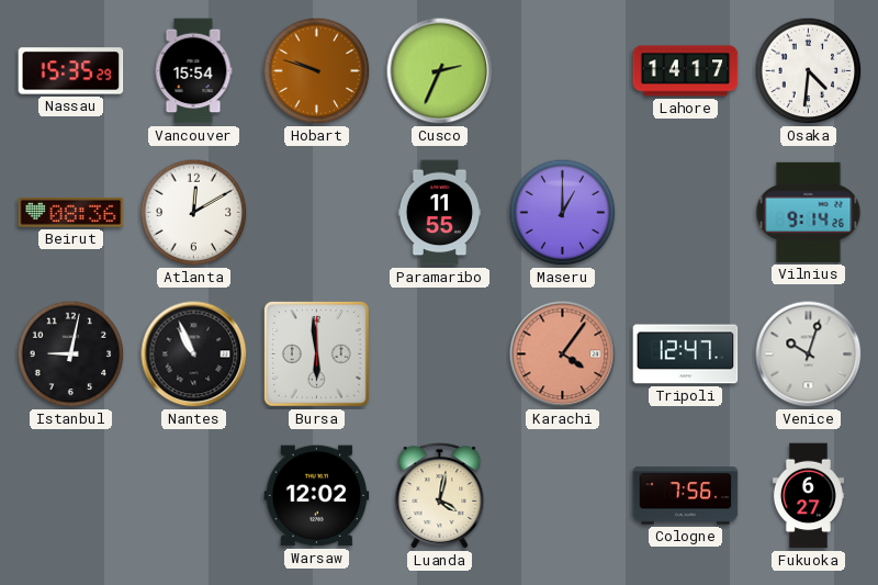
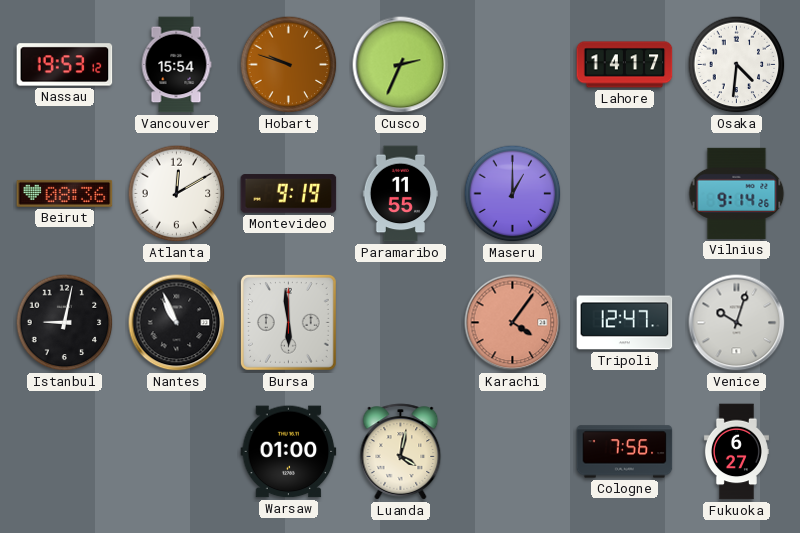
Nassau: 15:35 -> 19:53
Montevideo: none -> 9:19
Warsaw: 12:02 -> 01:00
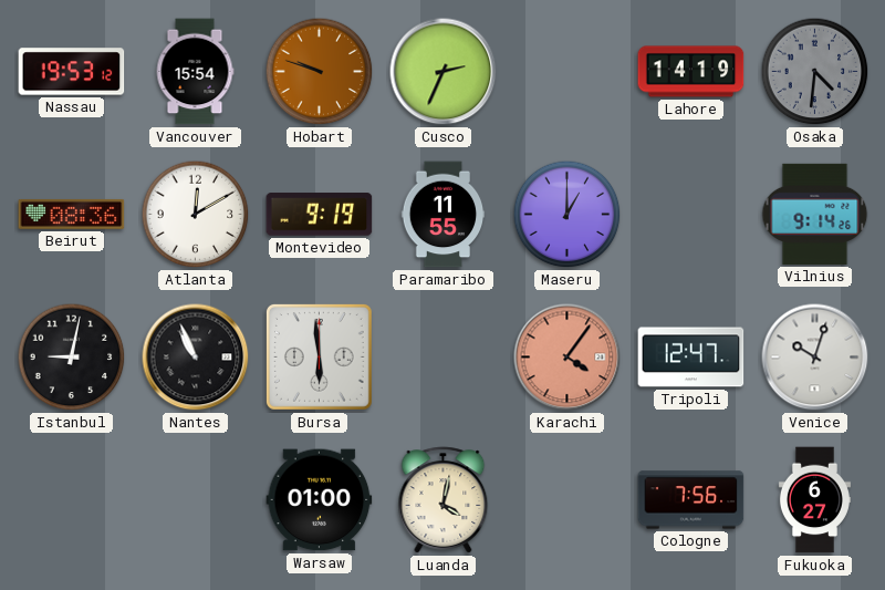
Lahore: 14:17 -> 14:19
Osaka dial: white -> grey
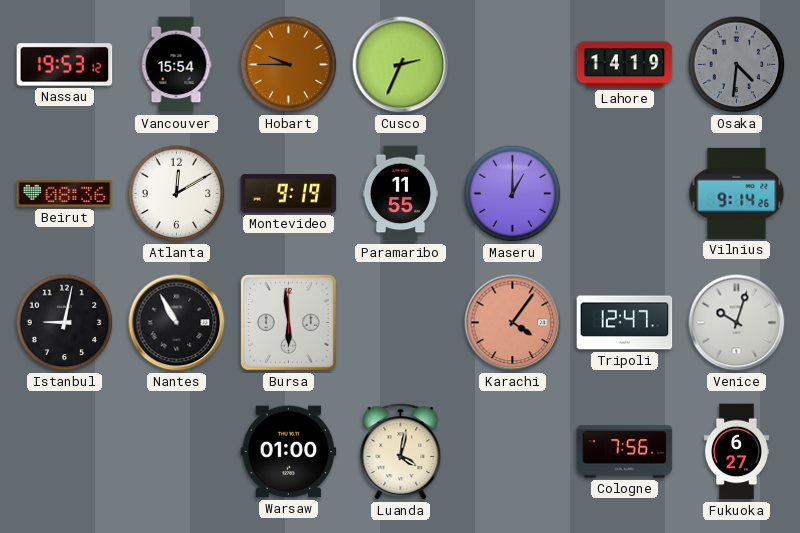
Hobart: 9:48 -> 9:45
Nantes: 10:56 -> 10:55
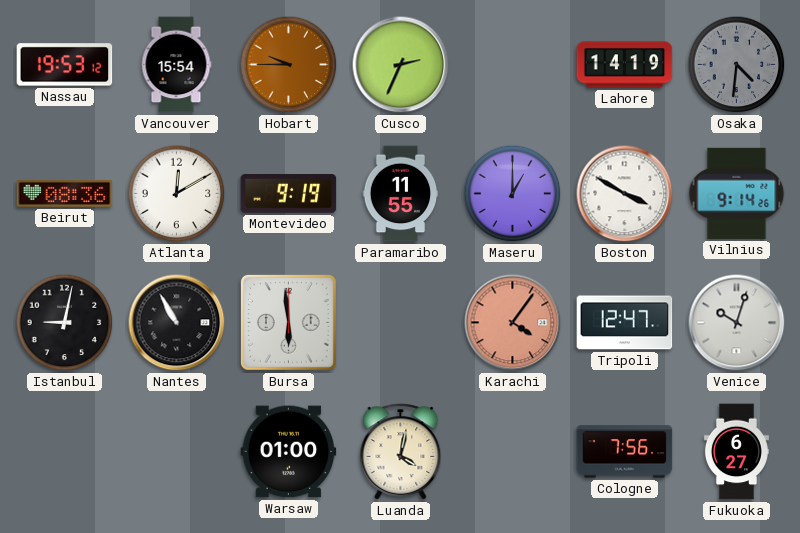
Boston: none -> 3:50
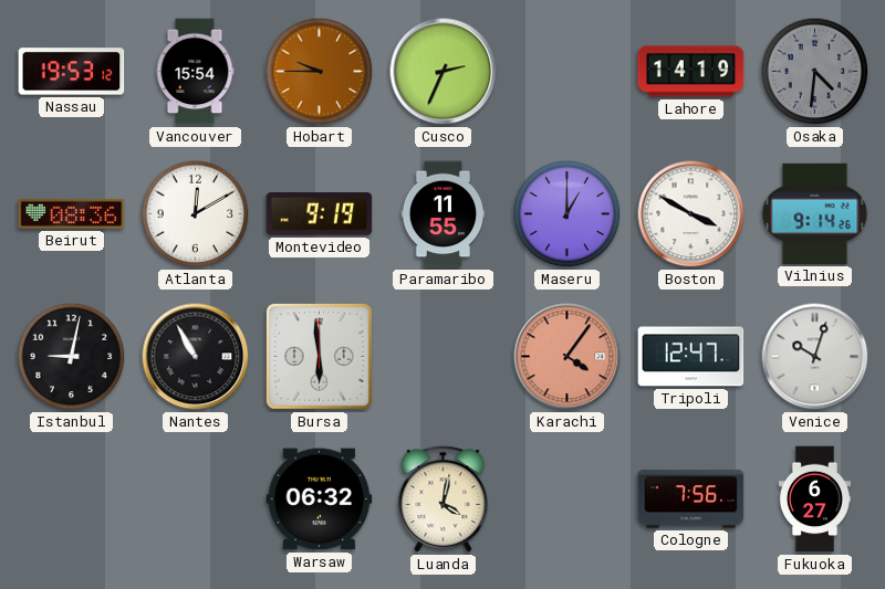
Warsaw: 01:00 -> 06:32
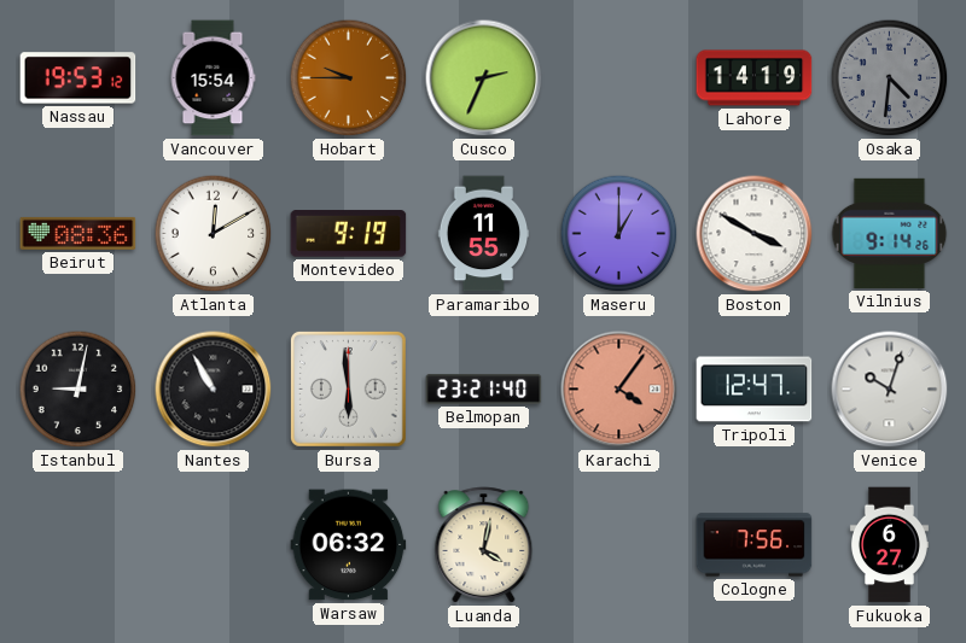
Belmopan: none -> 23:21
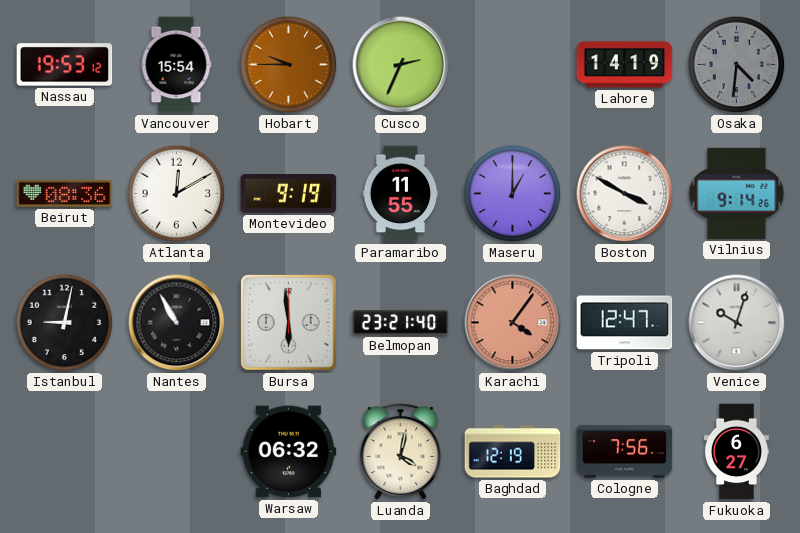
Baghdad: none -> 12:19
